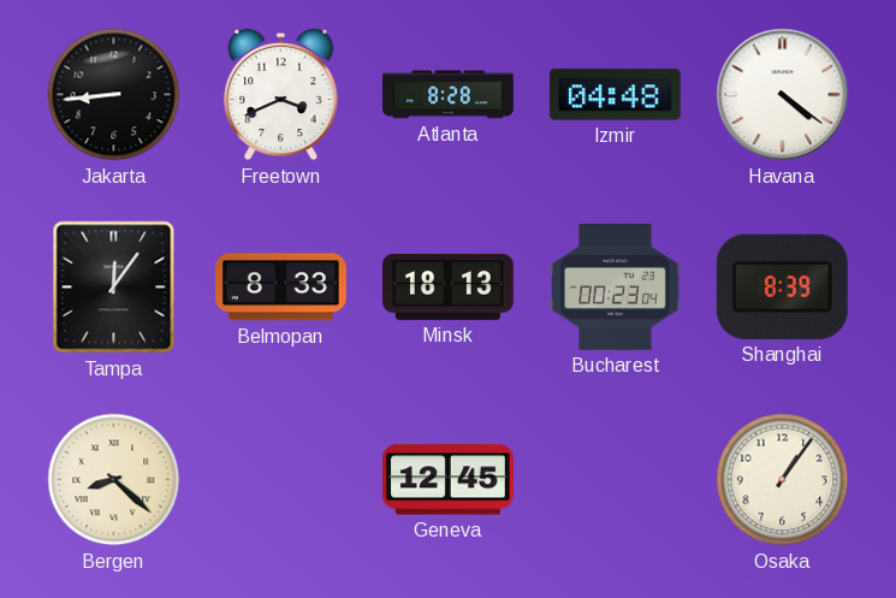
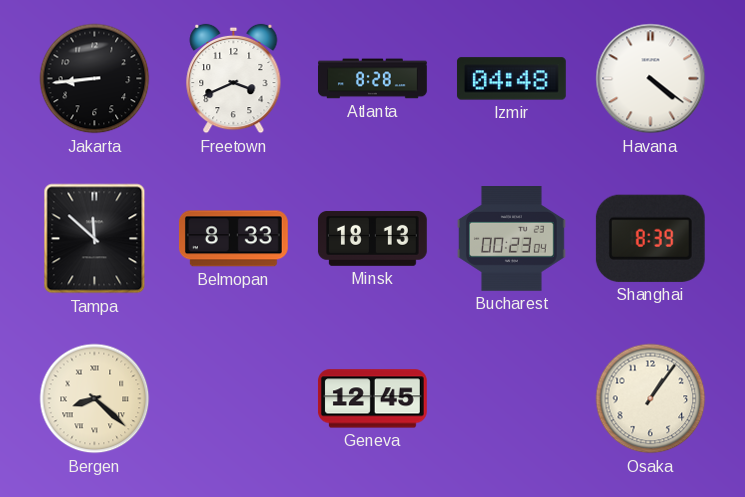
Tampa: 12:06 -> 11:52
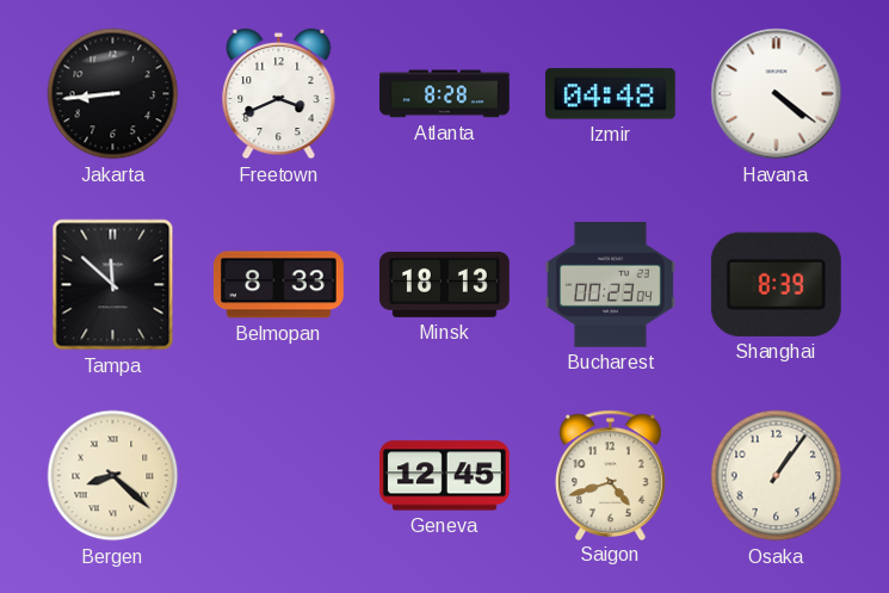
Saigon: none -> 4:42
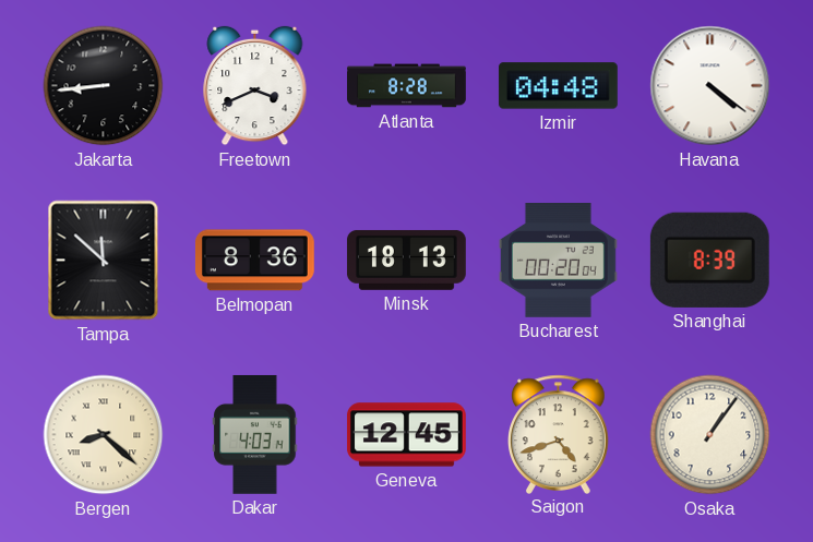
Belmopan: 8:33 -> 8:36
Bucharest: 00:23 -> 00:20
Dakar: none -> 4:03
